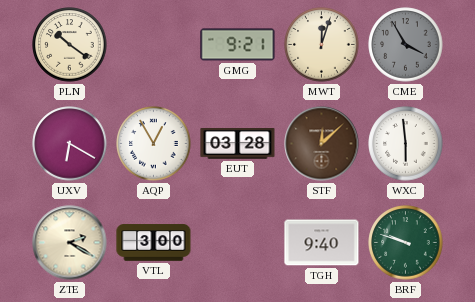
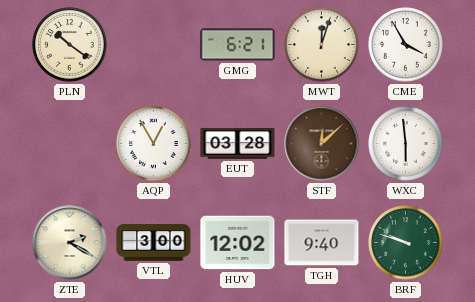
GMG: 9:21 -> 6:21
CME dial: grey -> white
UXV: 6:20 -> none
HUV: none -> 12:02
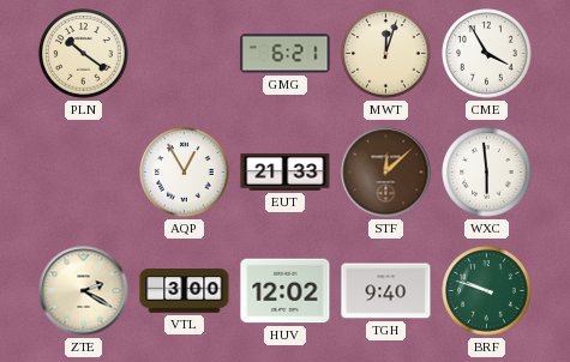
EUT: 03:28 -> 21:33
